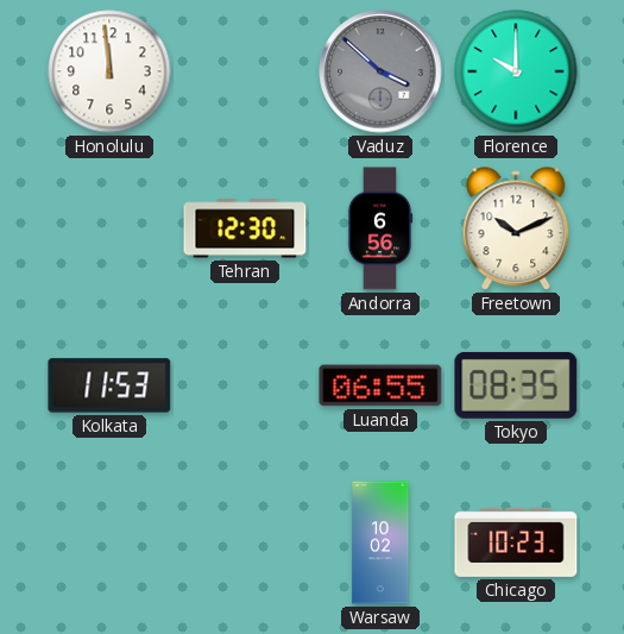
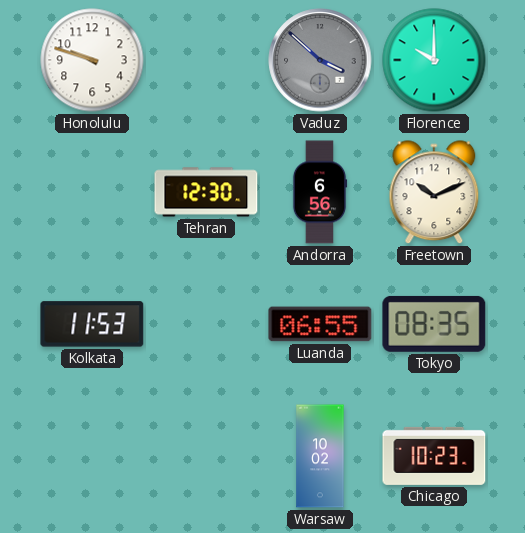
Honolulu: 11:59 -> 9:48
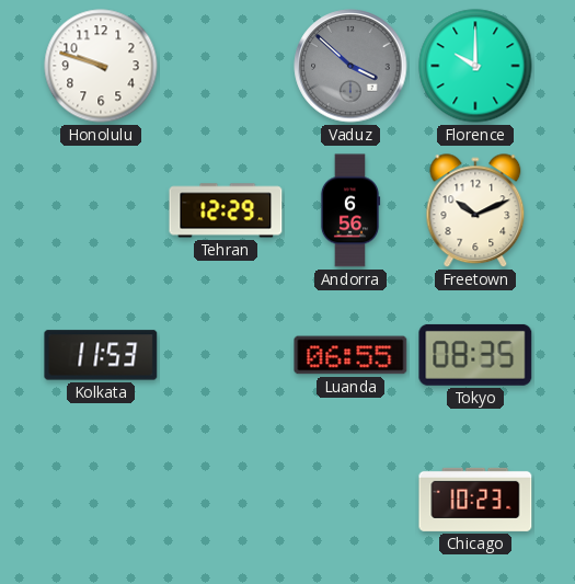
Tehran: 12:30 -> 12:29
Warsaw: 10:02 -> none
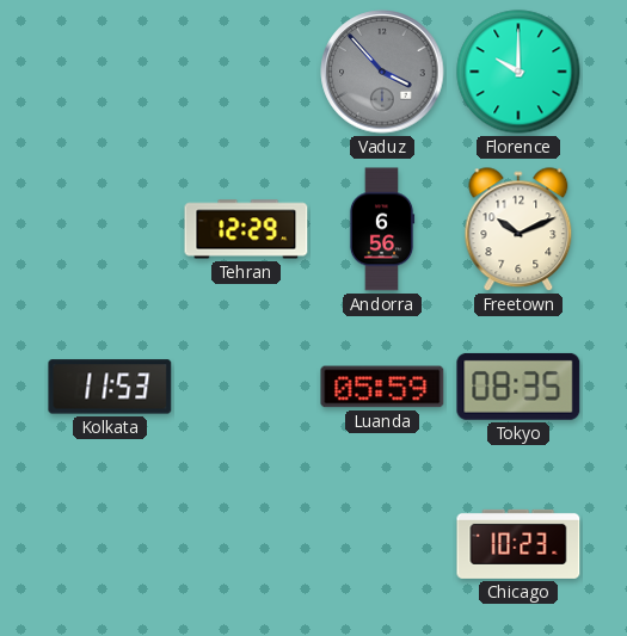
Honolulu: 9:48 -> none
Vaduz: 3:52 -> 3:53
Luanda: 06:55 -> 05:59
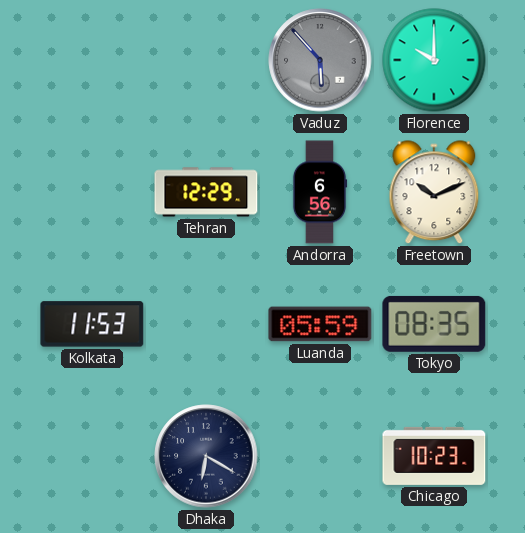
Vaduz: 3:53 -> 5:53
Dhaka: none -> 6:20
